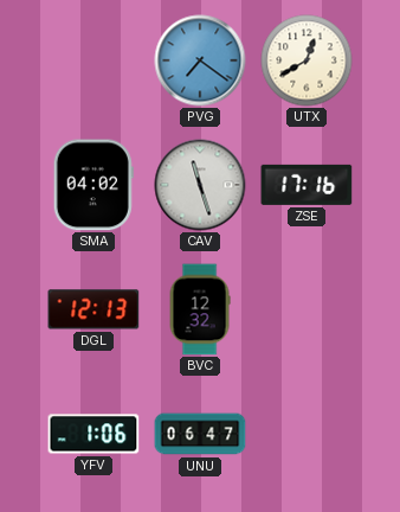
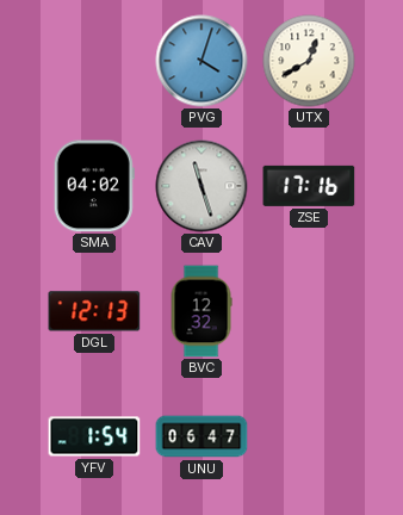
PVG: 7:21 -> 4:03
YFV: 1:06 -> 1:54
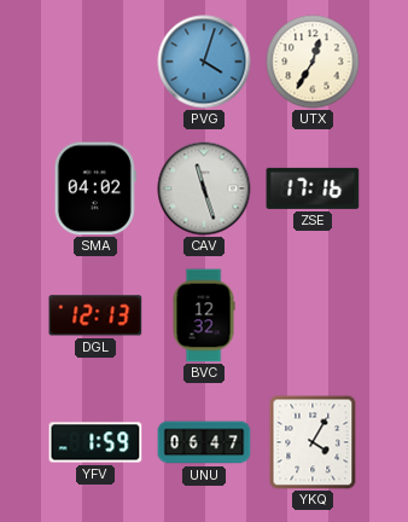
UTX: 12:40 -> 12:35
YFV: 1:54 -> 1:59
YKQ: none -> 4:05
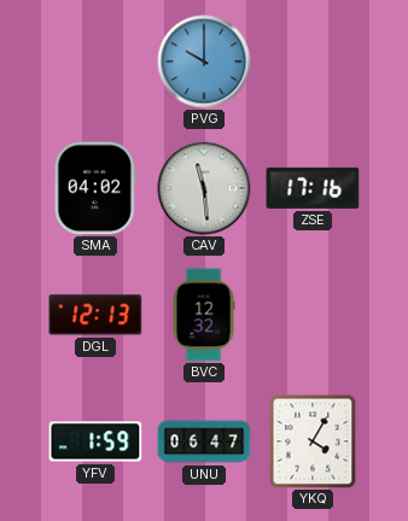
PVG: 4:03 -> 10:00
UTX: 12:35 -> none
CAV: 11:27 -> 11:29
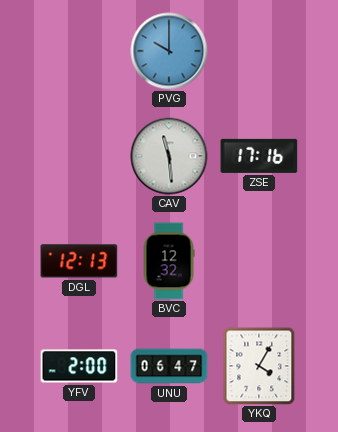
SMA: 04:02 -> none
YFV: 1:59 -> 2:00
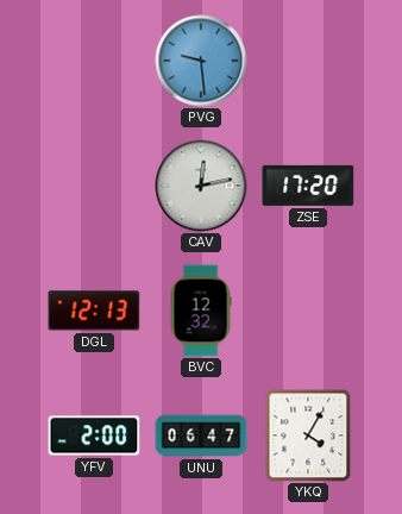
PVG: 10:00 -> 9:29
CAV: 11:29 -> 12:13
ZSE: 17:16 -> 17:20
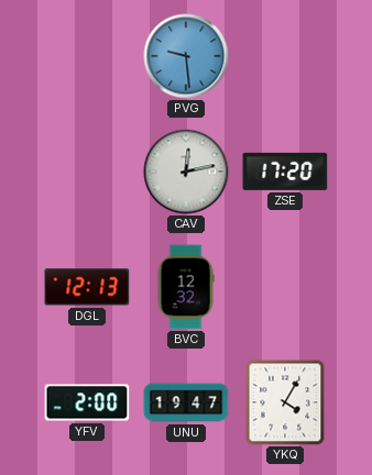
UNU: 06:47 -> 19:47
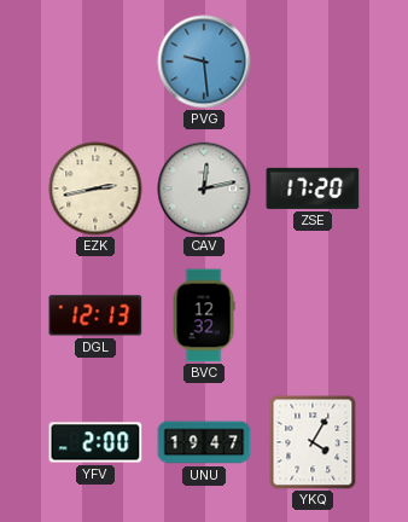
EZK: none -> 2:43
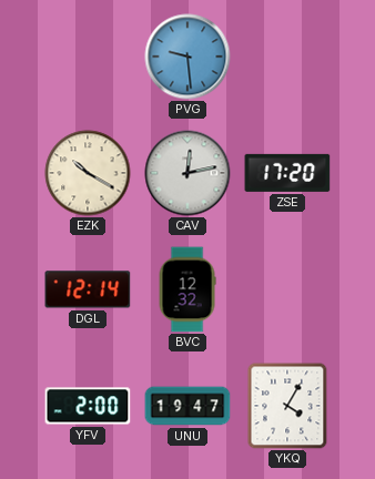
EZK: 2:43 -> 10:20
DGL: 12:13 -> 12:14
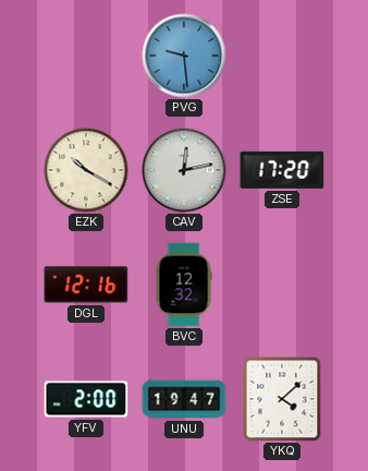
DGL: 12:14 -> 12:16
YKQ: 4:05 -> 4:08
